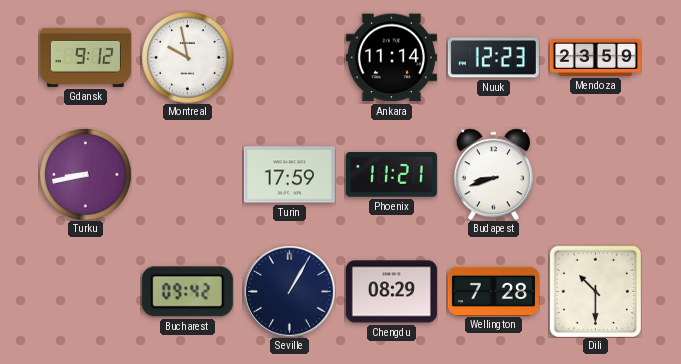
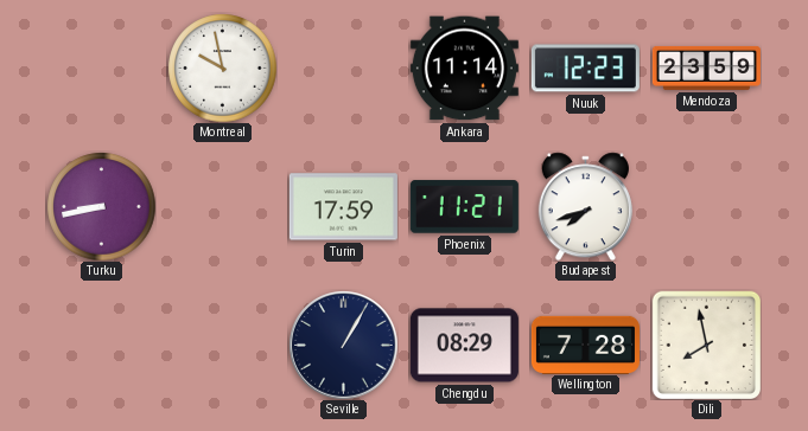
Gdansk: 9:12 -> none
Budapest: 8:42 -> 7:42
Bucharest: 09:42 -> none
Dili: 10:30 -> 7:58
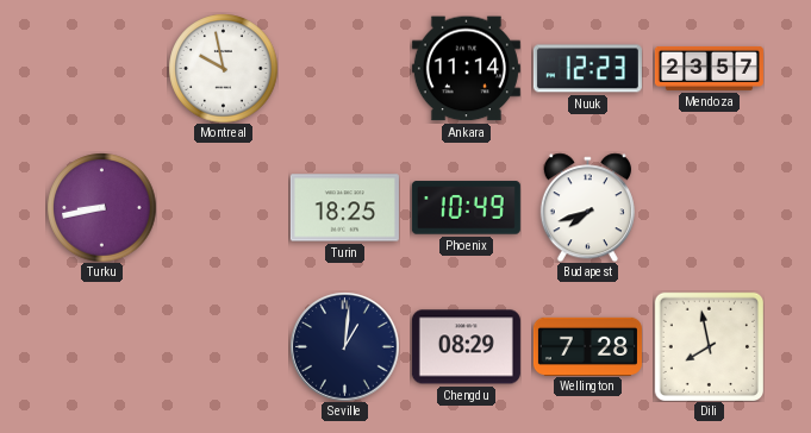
Mendoza: 23:59 -> 23:57
Turin: 17:59 -> 18:25
Phoenix: 11:21 -> 10:49
Seville: 1:05 -> 1:01
